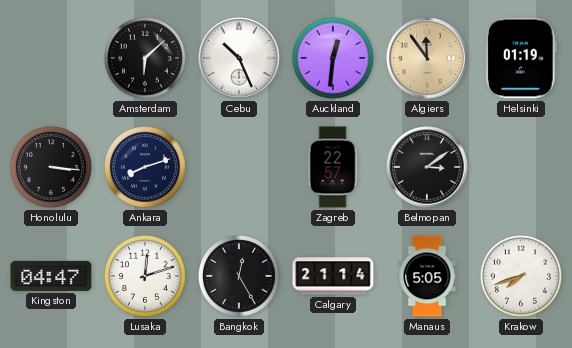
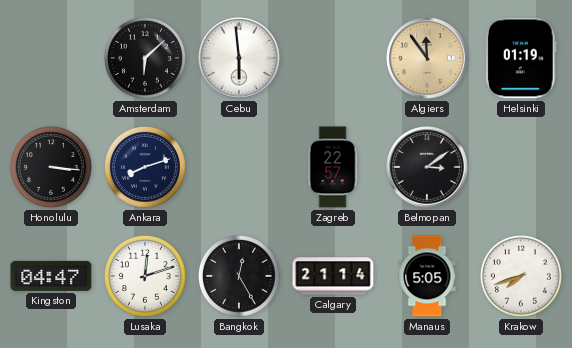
Cebu: 10:26 -> 5:59
Auckland: 12:31 -> none
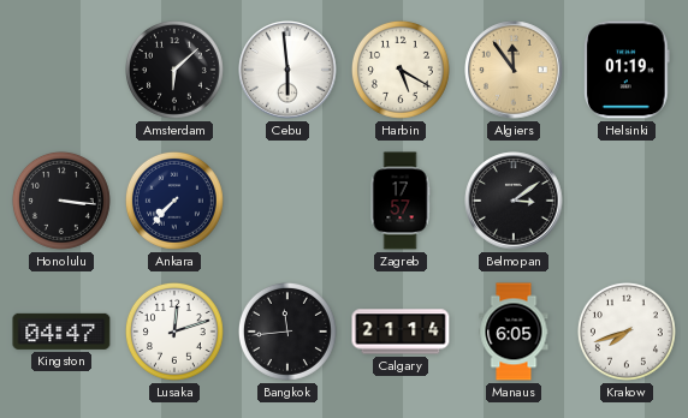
Harbin: none -> 5:20
Ankara: 8:12 -> 7:37
Zagreb: 22:57 -> 17:57
Bangkok: 12:25 -> 11:44
Manaus: 5:05 -> 6:05
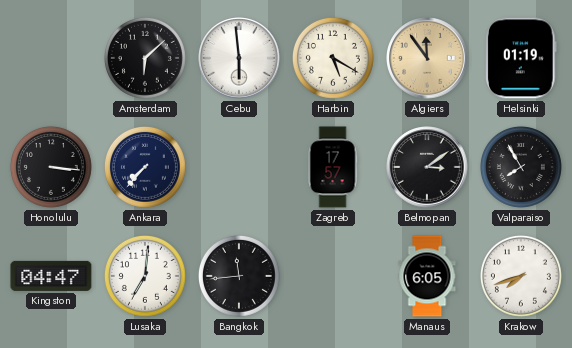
Valparaiso: none -> 7:55
Lusaka: 12:12 -> 7:01
Calgary: 21:14 -> none
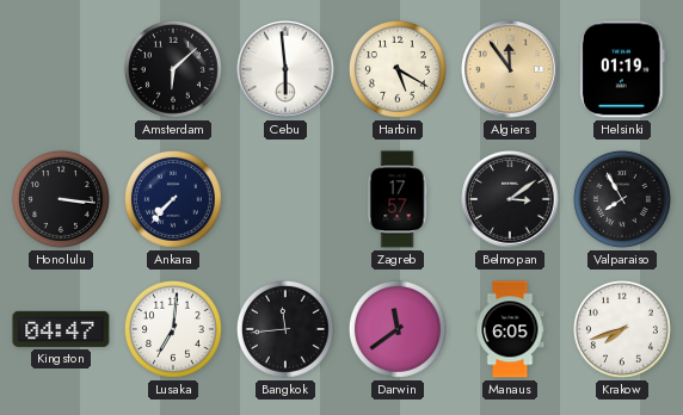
Darwin: none -> 11:39
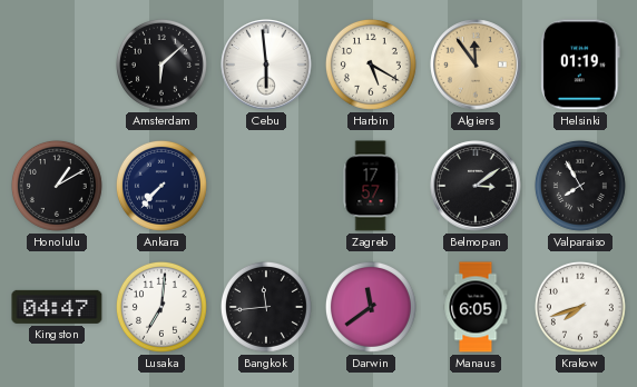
Honolulu: 3:16 -> 1:10
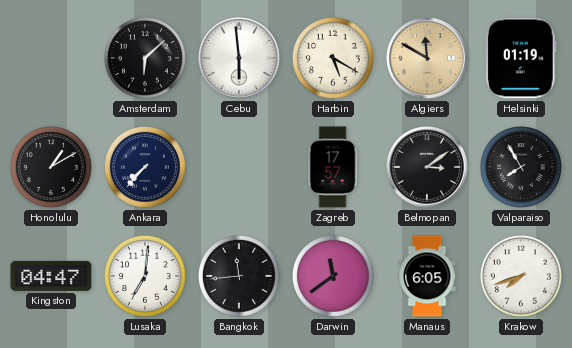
Algiers: 11:54 -> 11:50
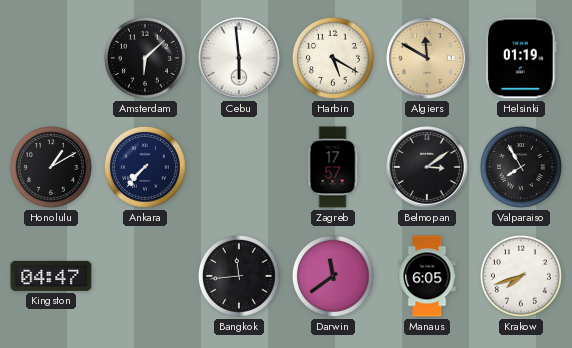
Lusaka: 7:01 -> none
